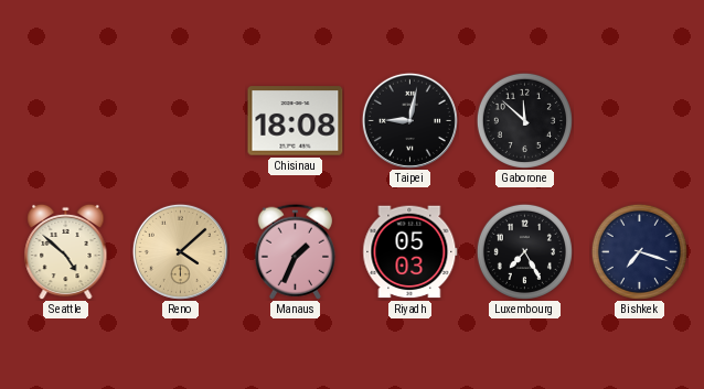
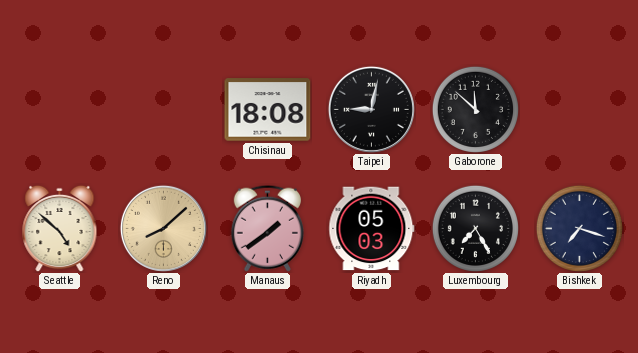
Reno: 4:08 -> 8:08
Manaus: 1:34 -> 1:39
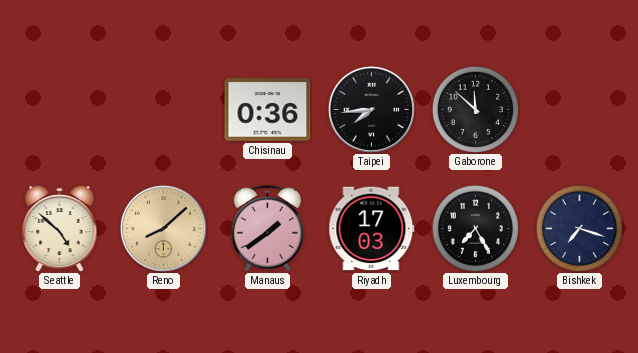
Chisinau: 18:08 -> 0:36
Taipei: 9:02 -> 7:44
Riyadh: 05:03 -> 17:03
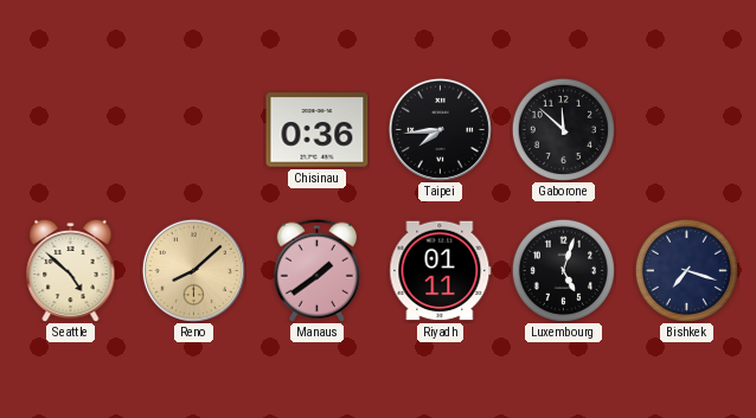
Riyadh: 17:03 -> 01:11
Luxembourg: 7:25 -> 5:03
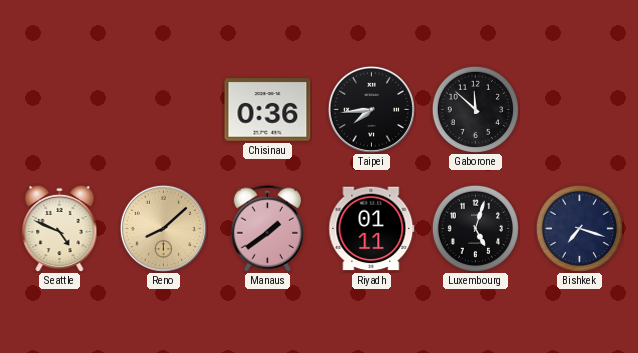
Seattle: 4:52 -> 4:49
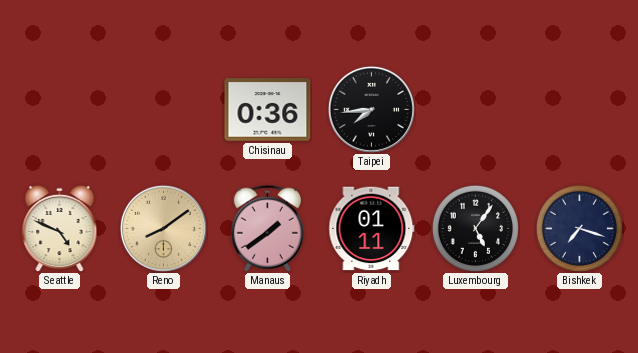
Gaborone: 11:52 -> none
Reno: 8:08 -> 8:09
Luxembourg: 5:03 -> 5:06
